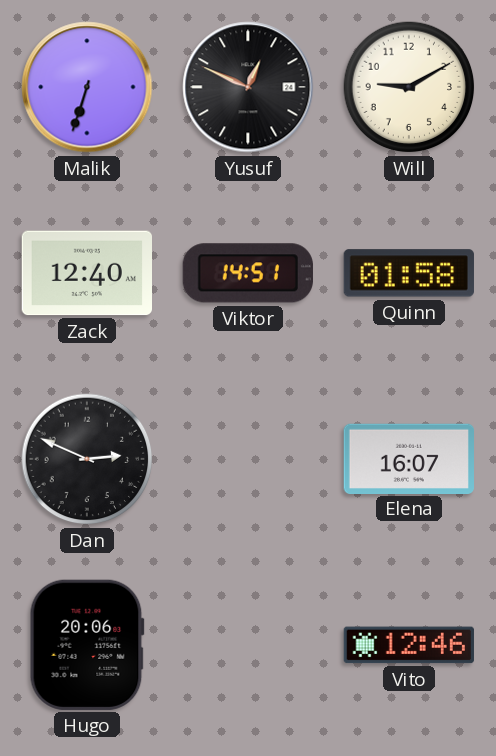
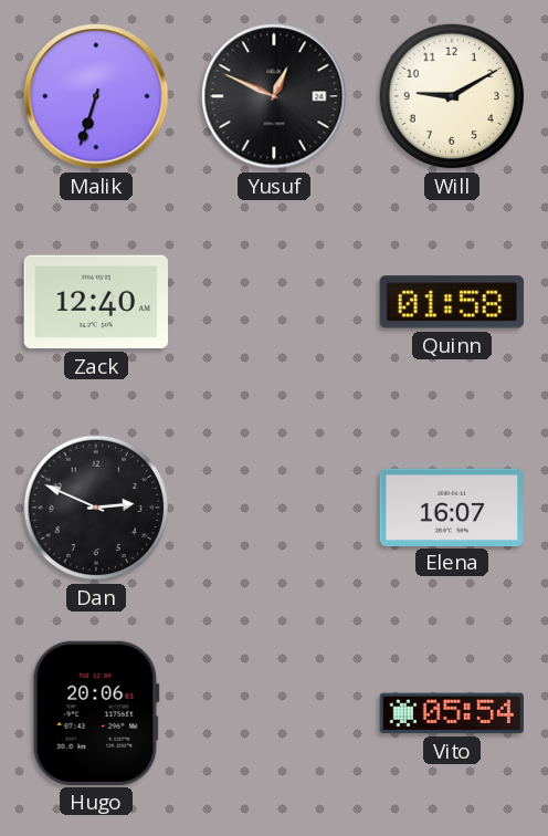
Viktor: 14:51 -> none
Vito: 12:46 -> 05:54
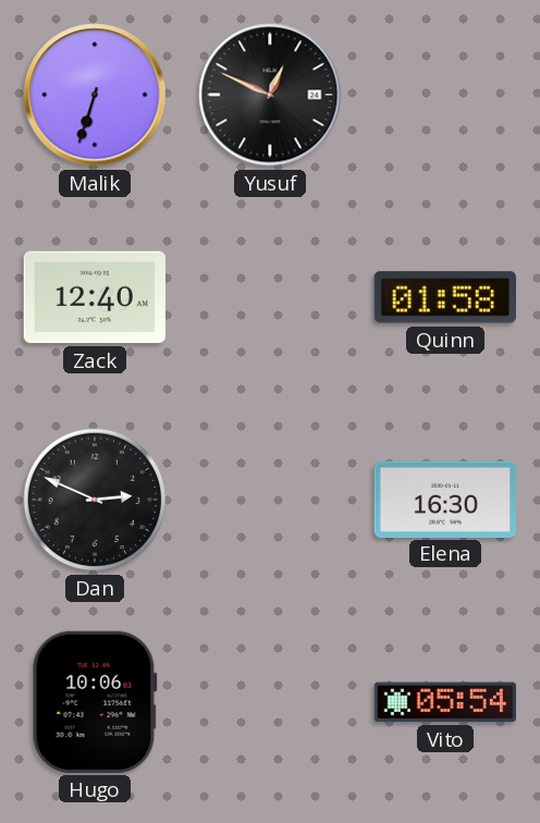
Will: 9:10 -> none
Elena: 16:07 -> 16:30
Hugo: 20:06 -> 10:06
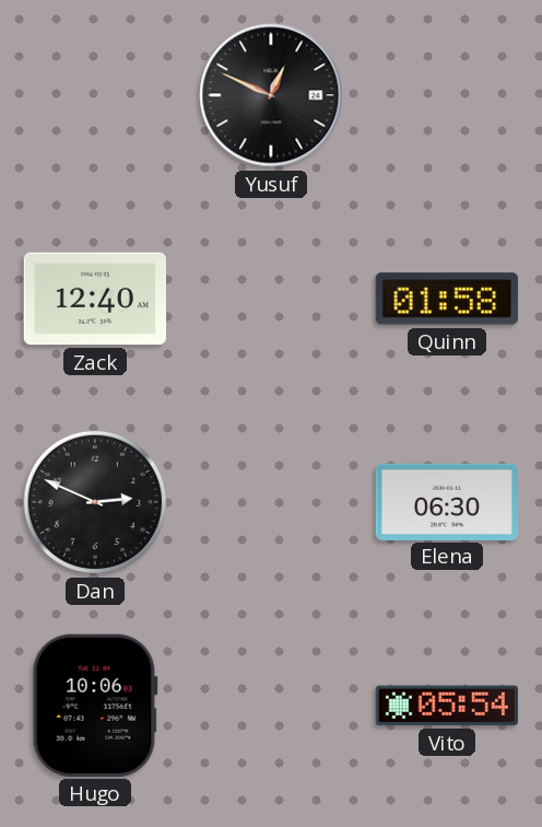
Malik: 6:33 -> none
Elena: 16:30 -> 06:30
